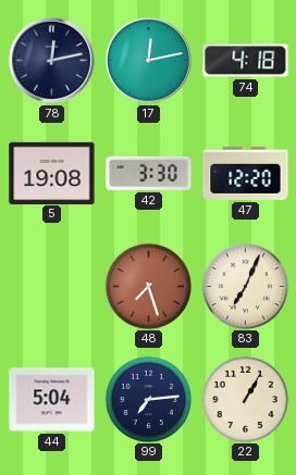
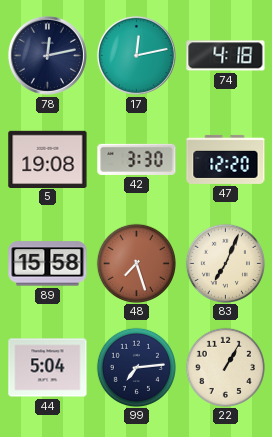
89: none -> 15:58
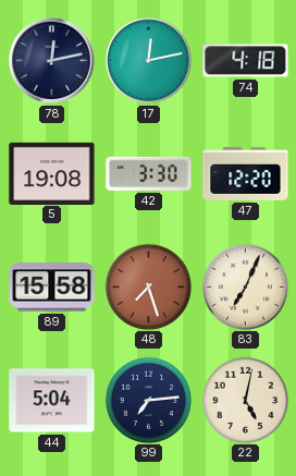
22: 1:05 -> 5:02
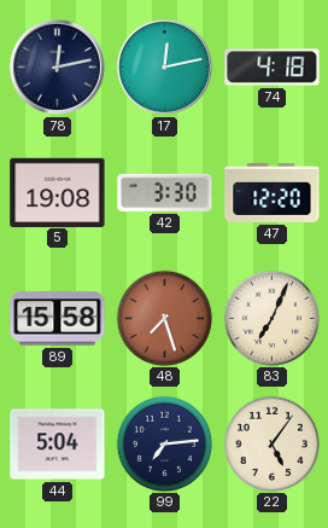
22: 5:02 -> 5:06
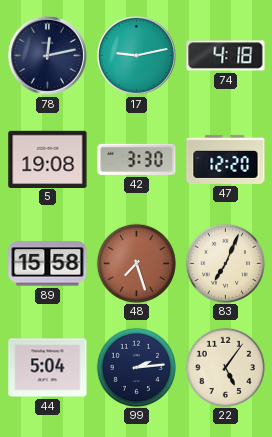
17: 12:13 -> 9:13
99: 7:14 -> 2:14
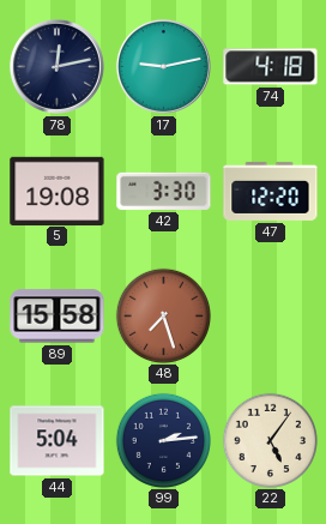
83: 7:04 -> none
